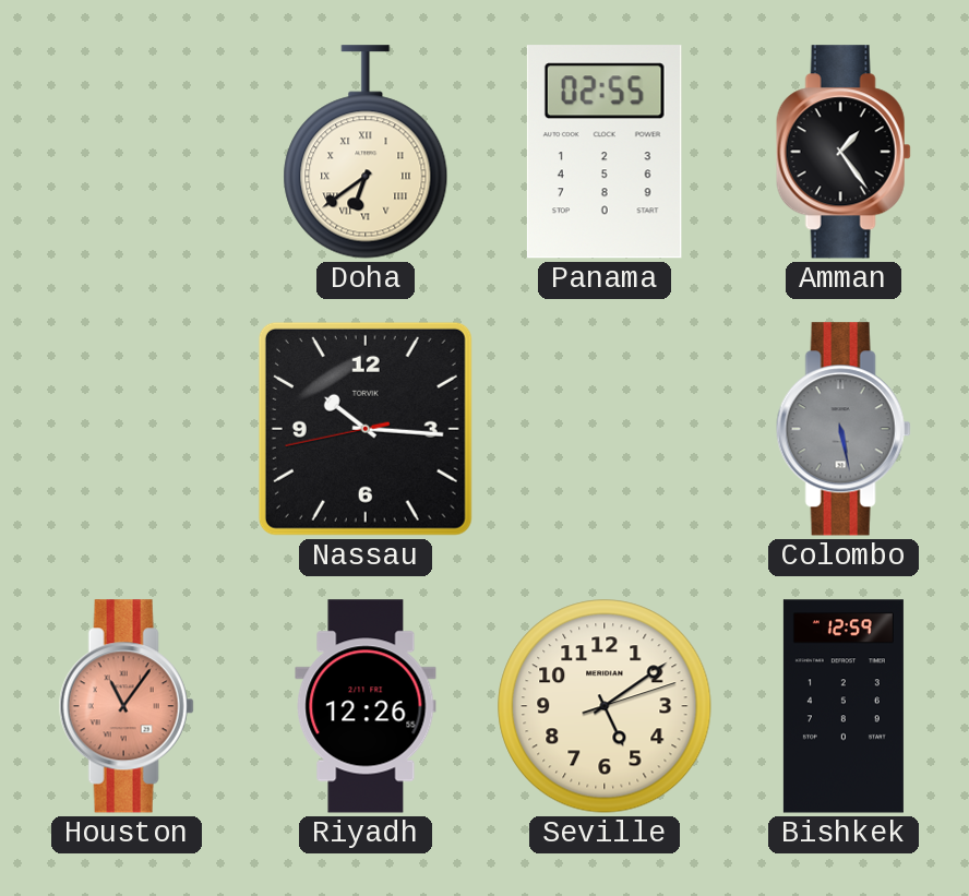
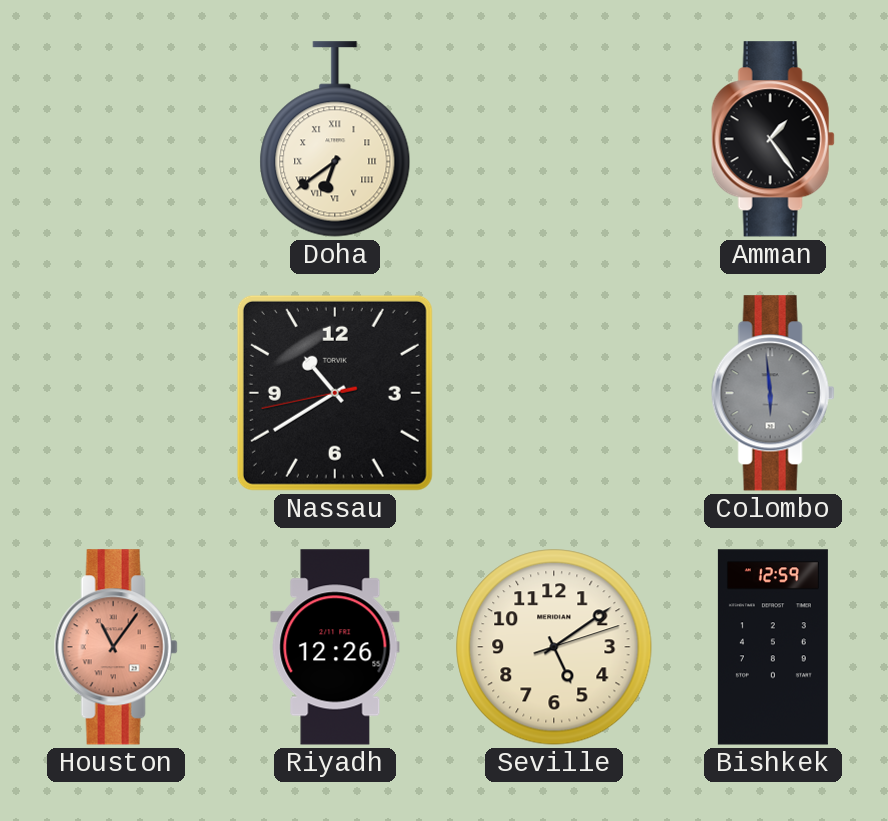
Panama: 02:55 -> none
Nassau: 10:15 -> 10:39
Colombo: 5:28 -> 5:59
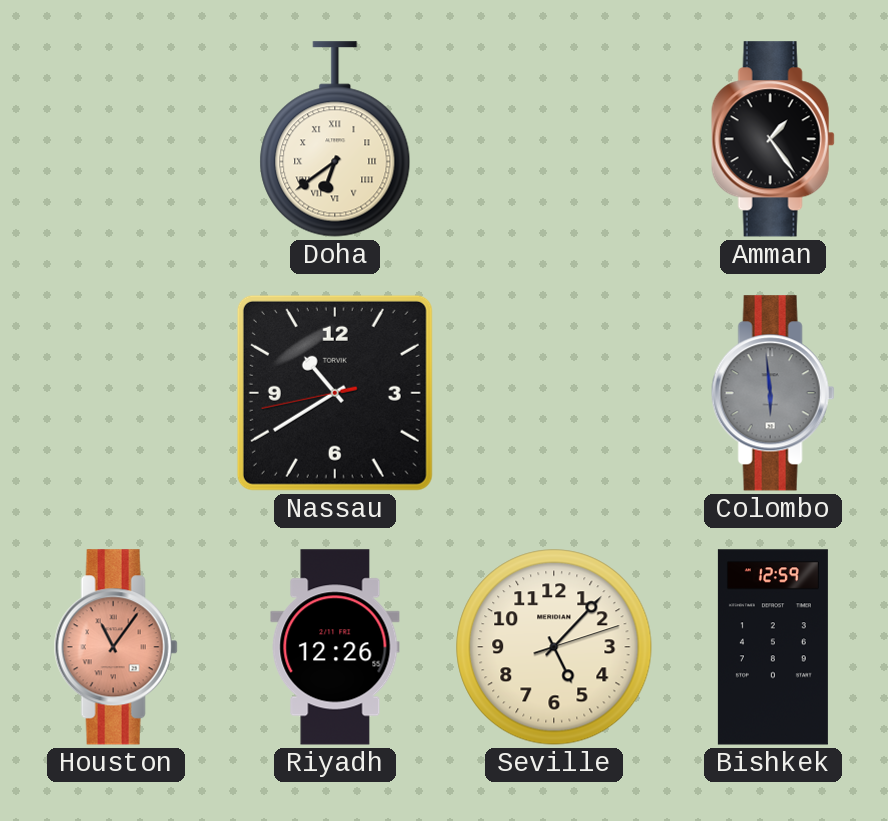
Seville: 5:09 -> 5:07
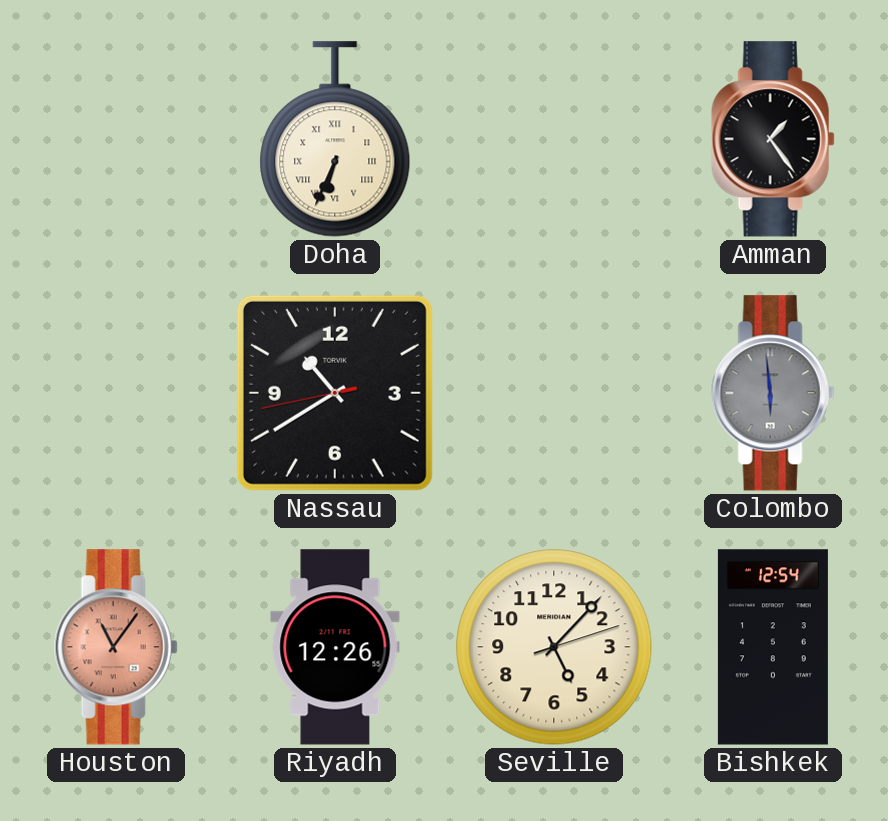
Doha: 6:39 -> 6:34
Bishkek: 12:59 -> 12:54
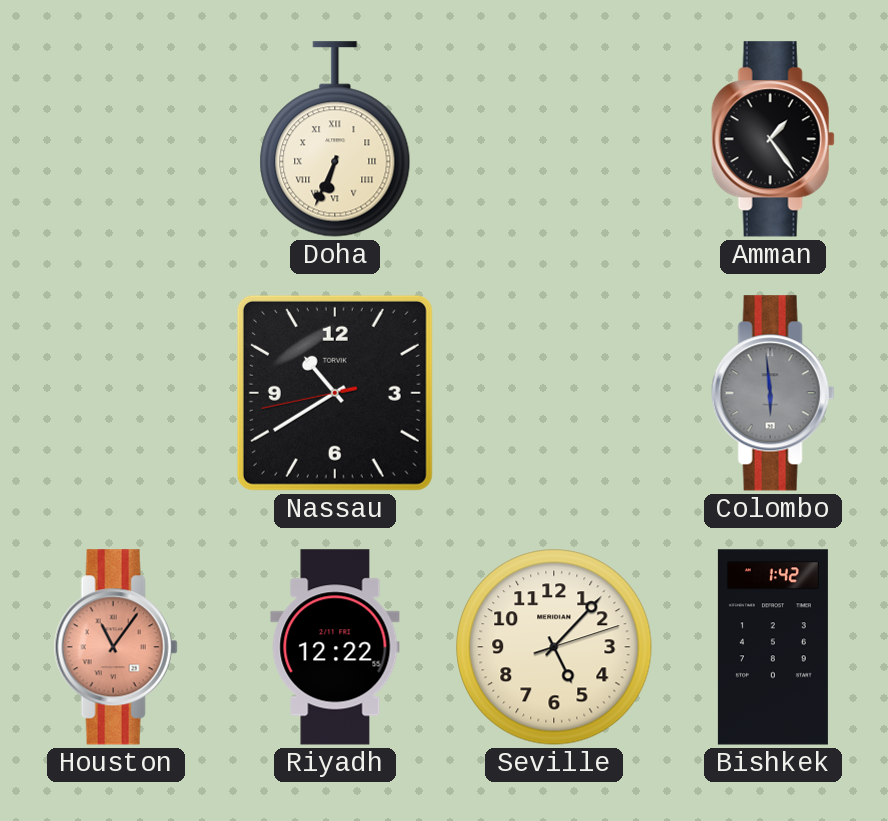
Riyadh: 12:26 -> 12:22
Bishkek: 12:54 -> 1:42
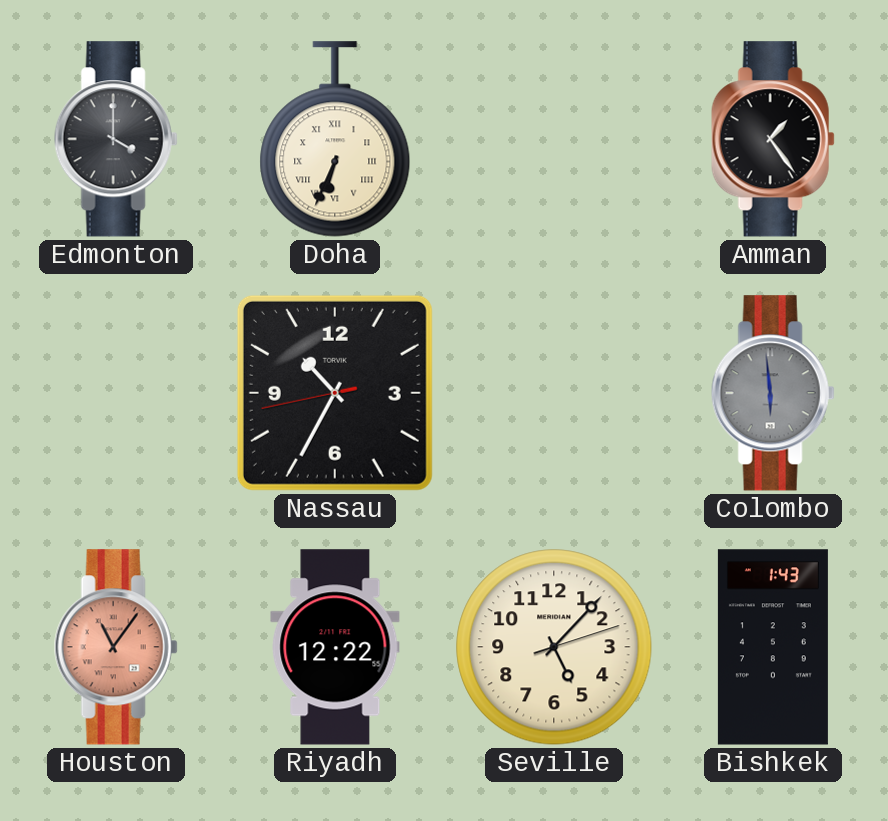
Edmonton: none -> 4:00
Nassau: 10:39 -> 10:34
Bishkek: 1:42 -> 1:43
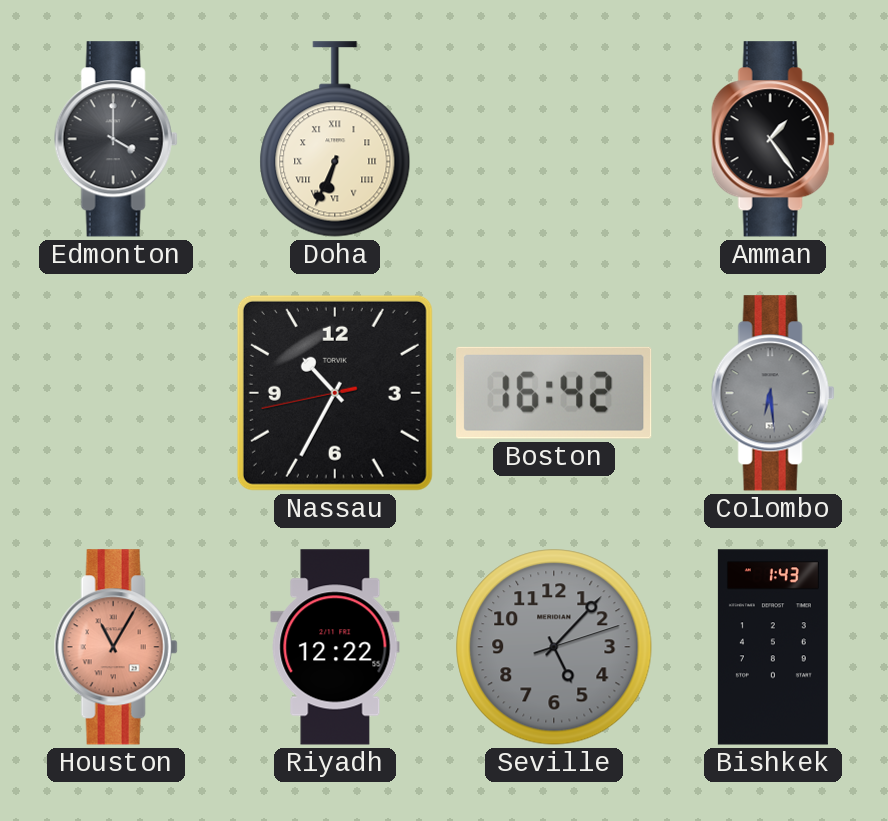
Boston: none -> 16:42
Colombo: 5:59 -> 6:29
Houston: 11:06 -> 11:05
Seville dial: cream -> grey
